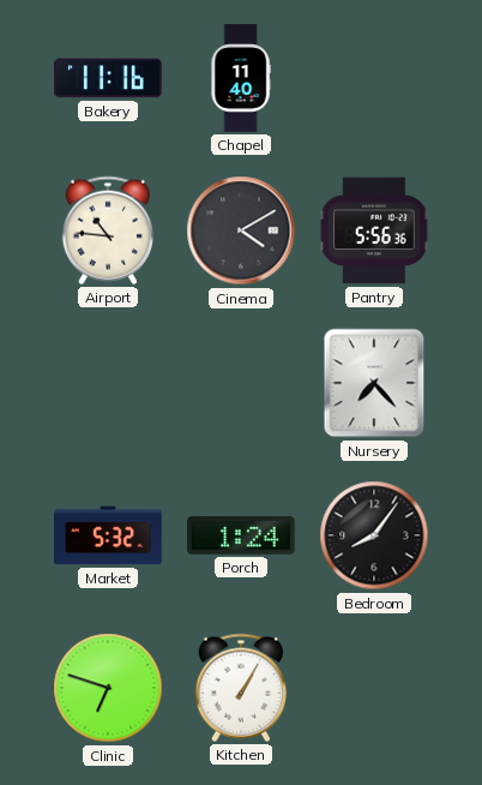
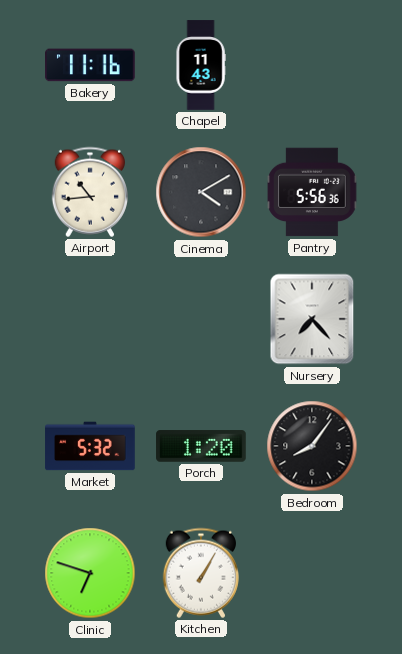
Chapel: 11:40 -> 11:43
Airport: 10:46 -> 10:44
Porch: 1:24 -> 1:20
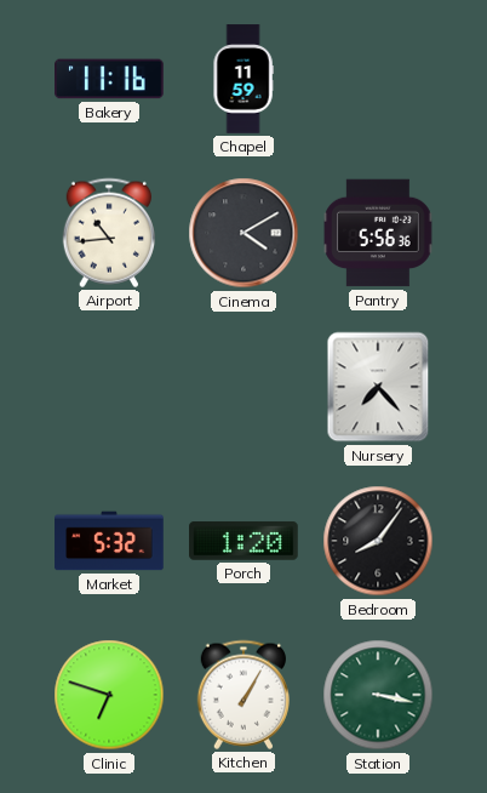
Chapel: 11:43 -> 11:59
Station: none -> 3:17
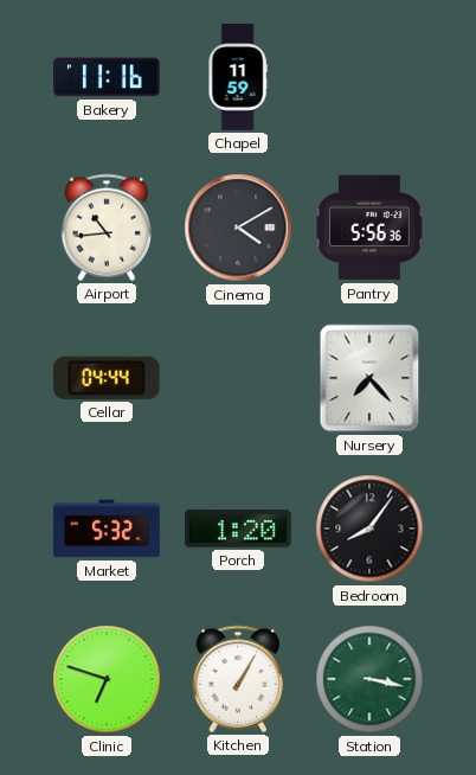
Cellar: none -> 04:44
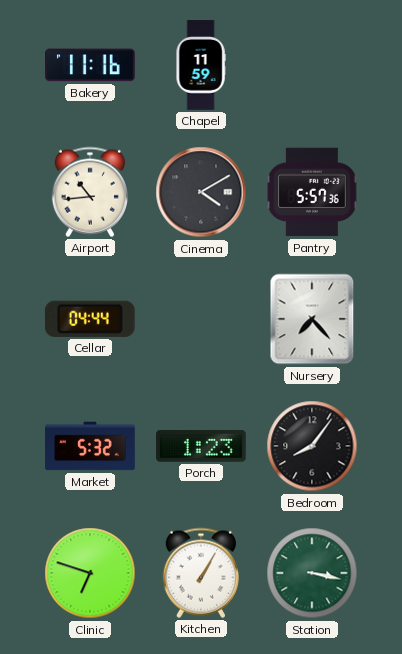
Pantry: 5:56 -> 5:57
Porch: 1:20 -> 1:23
